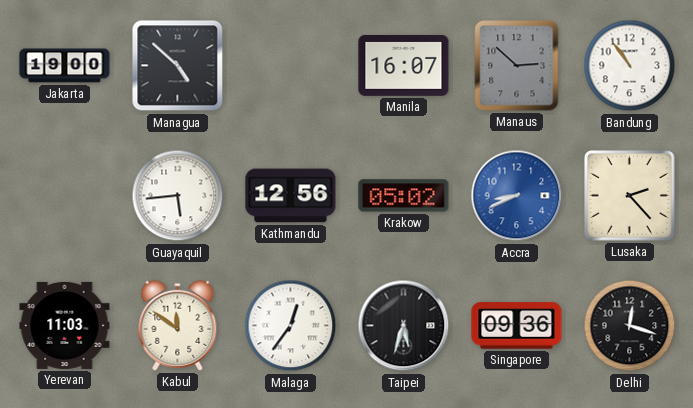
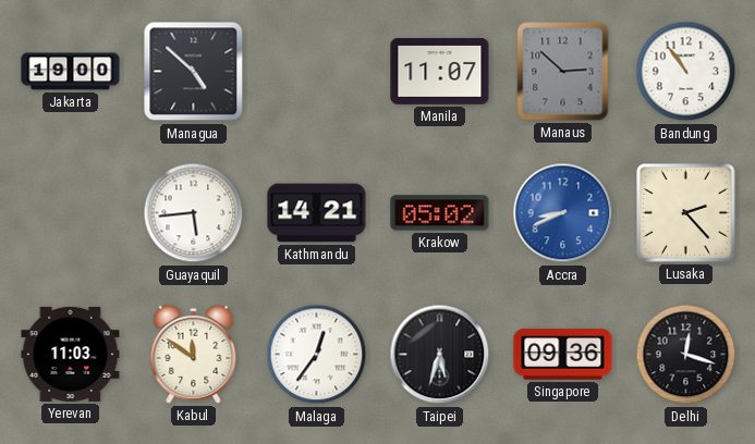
Manila: 16:07 -> 11:07
Kathmandu: 12:56 -> 14:21
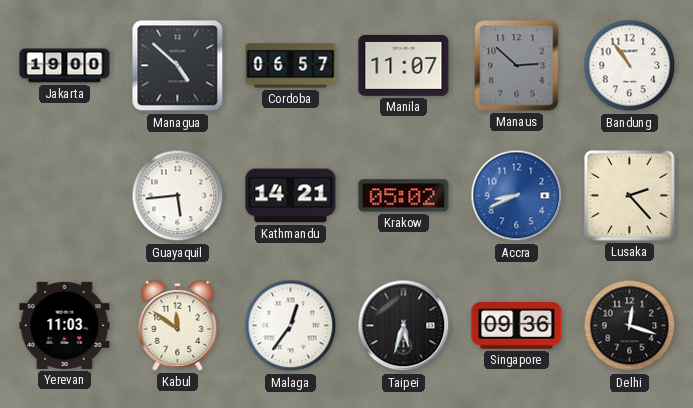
Cordoba: none -> 06:57
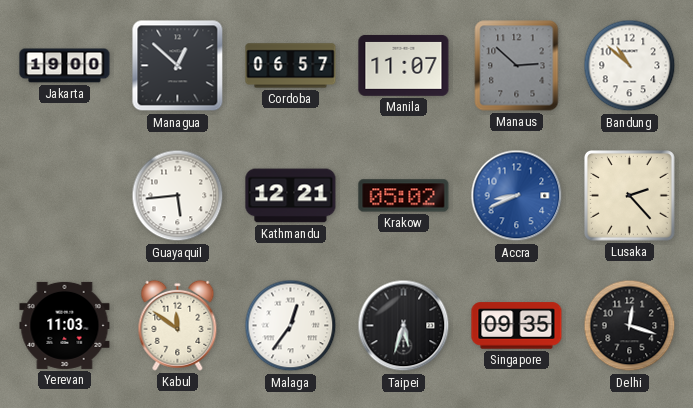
Managua: 4:52 -> 12:52
Bandung: 10:54 -> 10:52
Kathmandu: 14:21 -> 12:21
Singapore: 09:36 -> 09:35
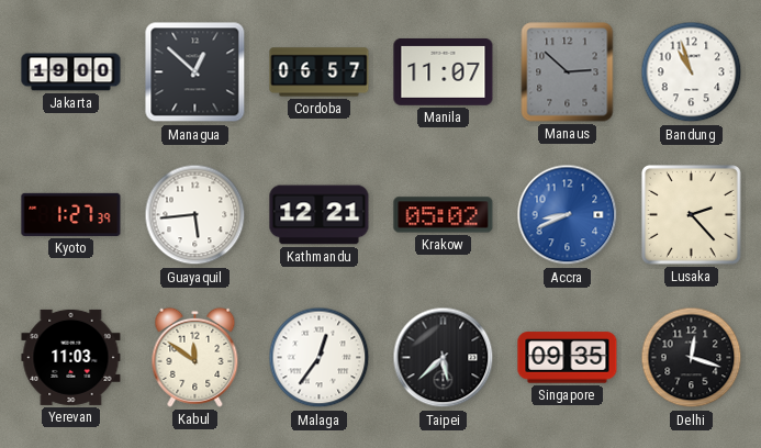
Bandung: 10:52 -> 10:57
Kyoto: none -> 1:27
Taipei: 5:33 -> 5:38
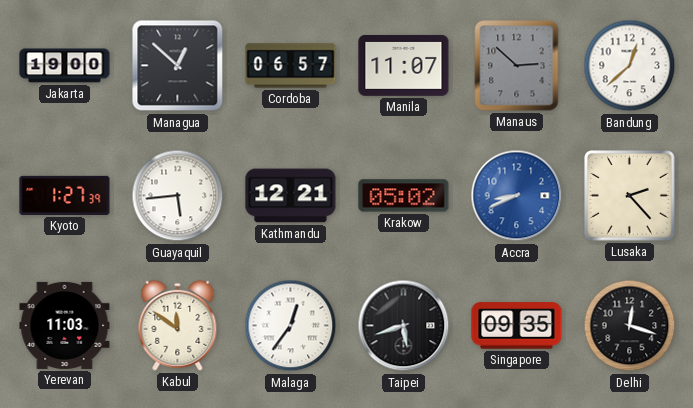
Bandung: 10:57 -> 12:38
Taipei: 5:38 -> 5:42
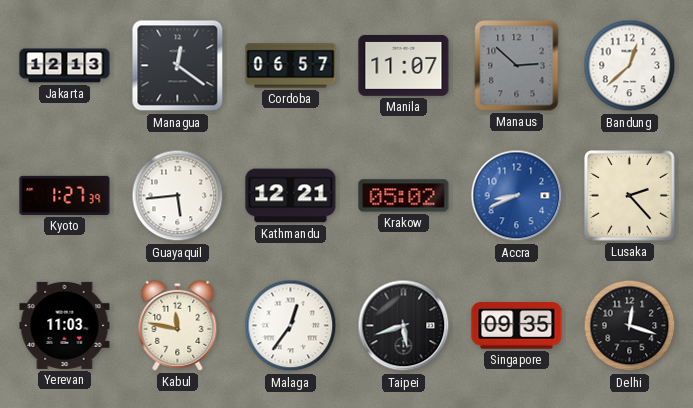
Jakarta: 19:00 -> 12:13
Managua: 12:52 -> 12:21
Kabul: 11:51 -> 11:47
